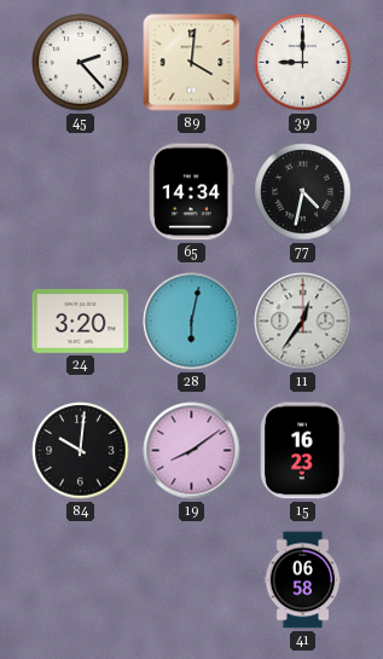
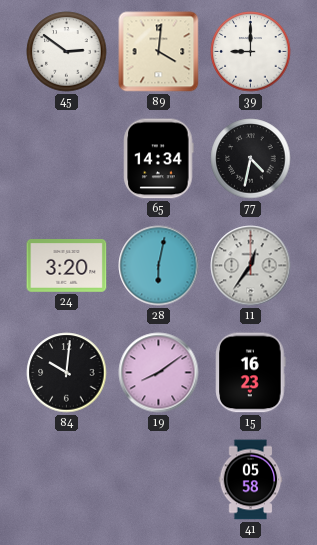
45: 2:23 -> 2:51
41: 06:58 -> 05:58
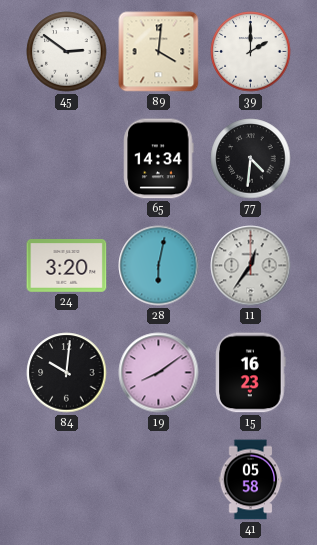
39: 9:00 -> 2:00
77: 4:32 -> 4:31
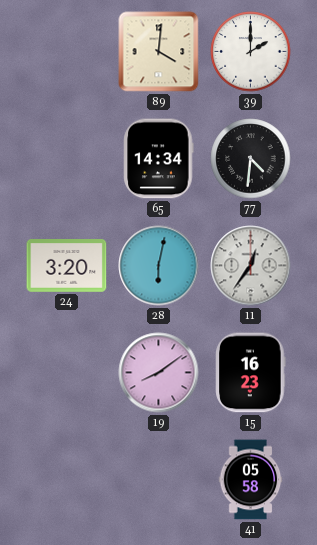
45: 2:51 -> none
84: 10:01 -> none
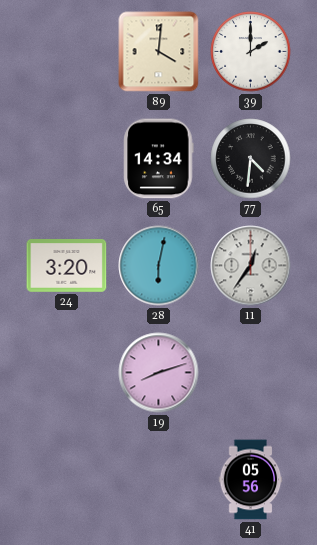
19: 8:09 -> 8:12
15: 16:23 -> none
41: 05:58 -> 05:56
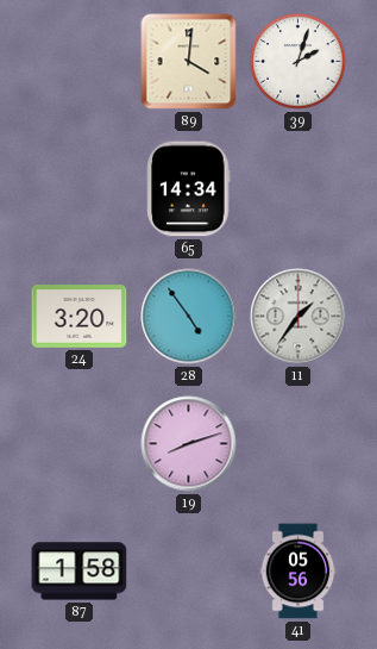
39: 2:00 -> 2:03
77: 4:31 -> none
28: 6:02 -> 4:54
11: 12:36 -> 1:36
87: none -> 1:58
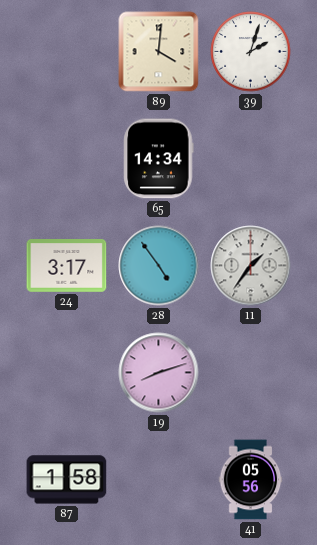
24: 3:20 -> 3:17
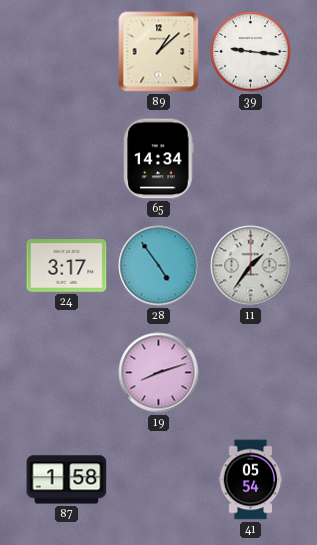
89: 4:01 -> 1:08
39: 2:03 -> 9:16
41: 05:56 -> 05:54
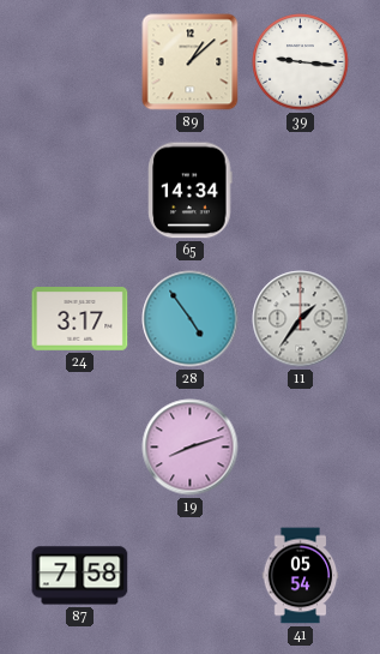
87: 1:58 -> 7:58
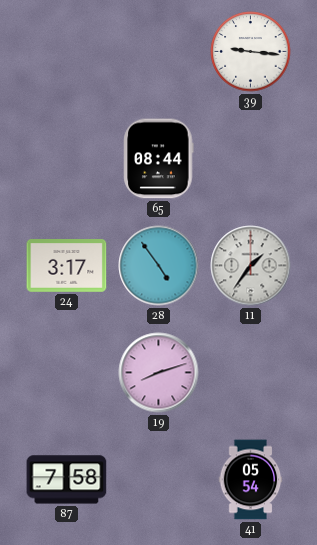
89: 1:08 -> none
65: 14:34 -> 08:44
